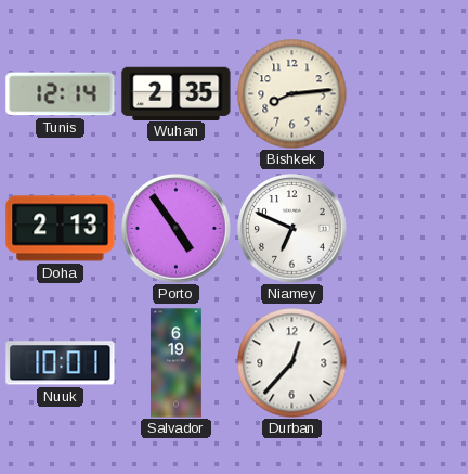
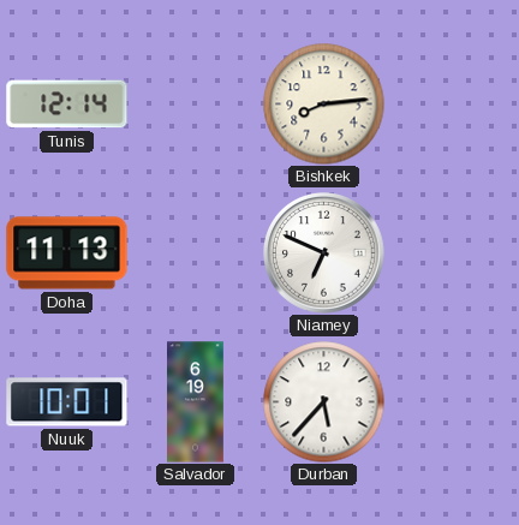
Wuhan: 2:35 -> none
Doha: 2:13 -> 11:13
Porto: 4:54 -> none
Durban: 12:37 -> 5:37
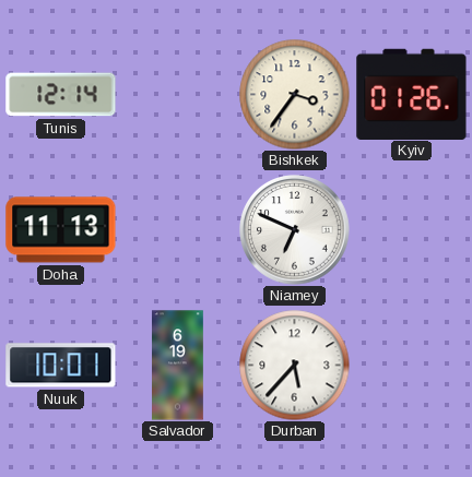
Bishkek: 8:14 -> 3:36
Kyiv: none -> 01:26
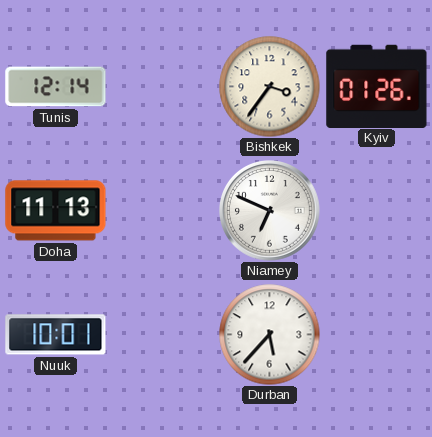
Salvador: 6:19 -> none
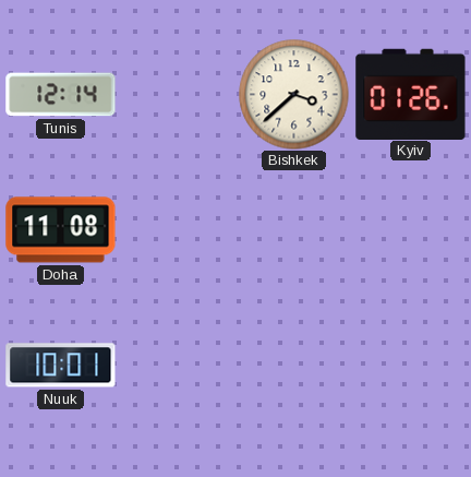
Bishkek: 3:36 -> 3:38
Doha: 11:13 -> 11:08
Niamey: 6:49 -> none
Durban: 5:37 -> none
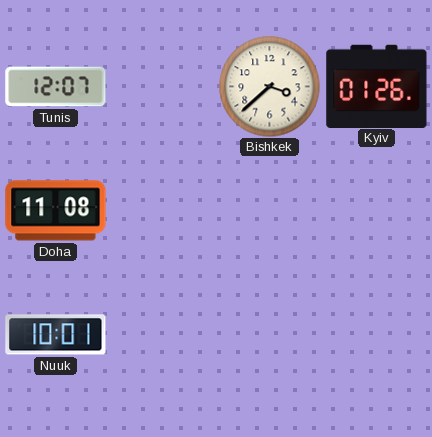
Tunis: 12:14 -> 12:07
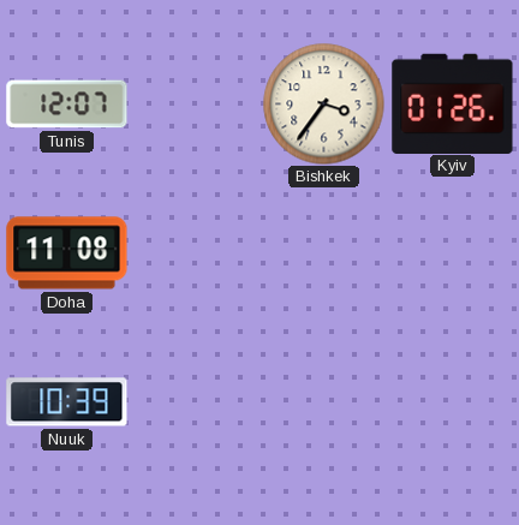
Bishkek: 3:38 -> 3:36
Nuuk: 10:01 -> 10:39
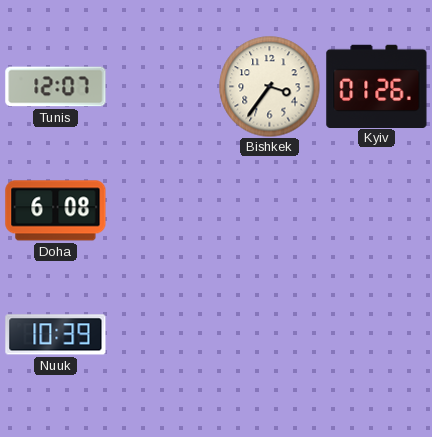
Doha: 11:08 -> 6:08
